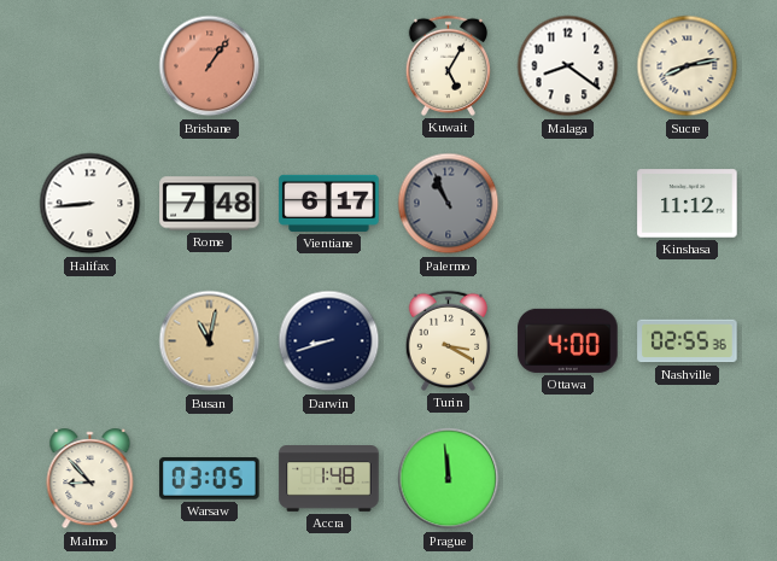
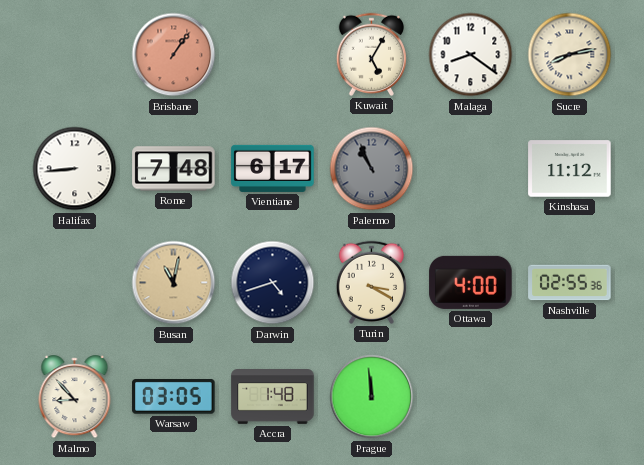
Darwin: 8:42 -> 4:42
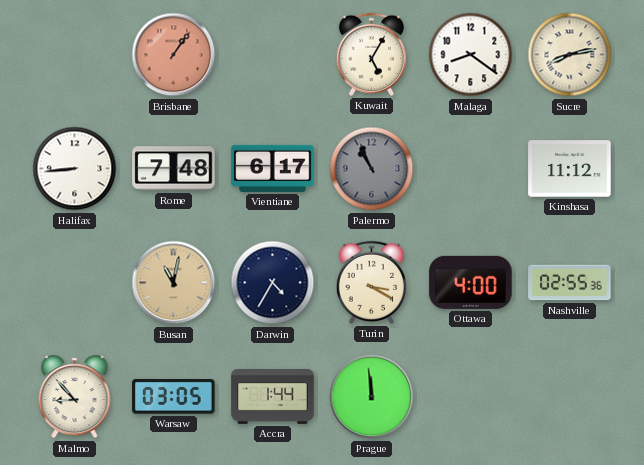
Darwin: 4:42 -> 4:35
Accra: 1:48 -> 1:44
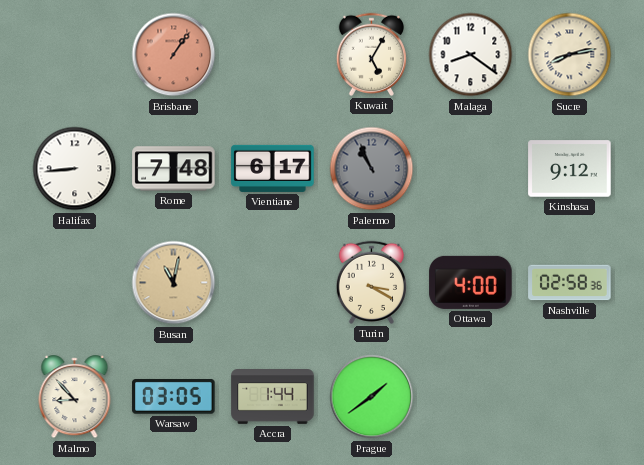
Kinshasa: 11:12 -> 9:12
Darwin: 4:35 -> none
Nashville: 02:55 -> 02:58
Prague: 11:59 -> 1:39
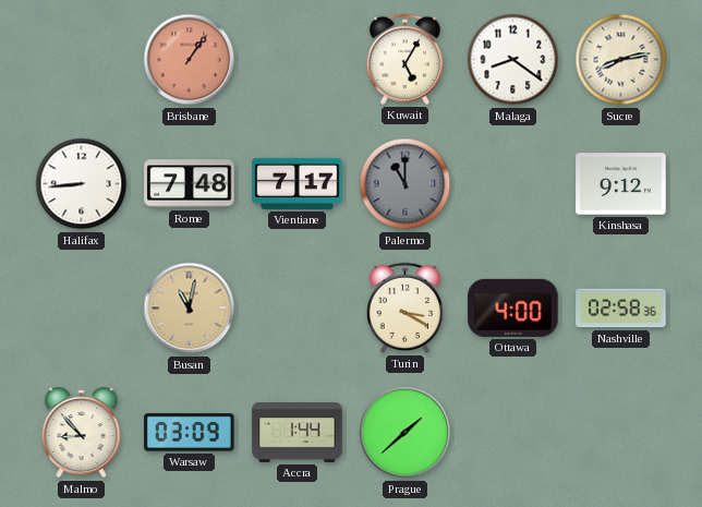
Vientiane: 6:17 -> 7:17
Palermo: 10:56 -> 11:00
Warsaw: 03:05 -> 03:09
Prague: 1:39 -> 1:38
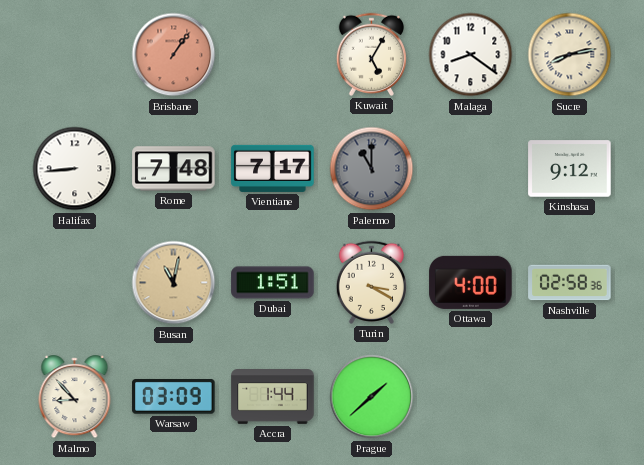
Dubai: none -> 1:51
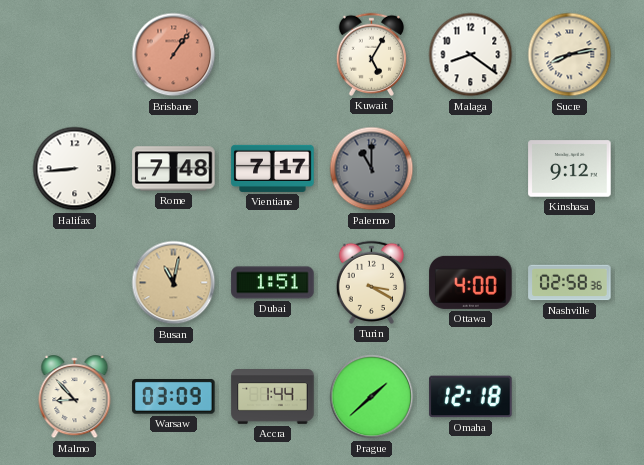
Omaha: none -> 12:18
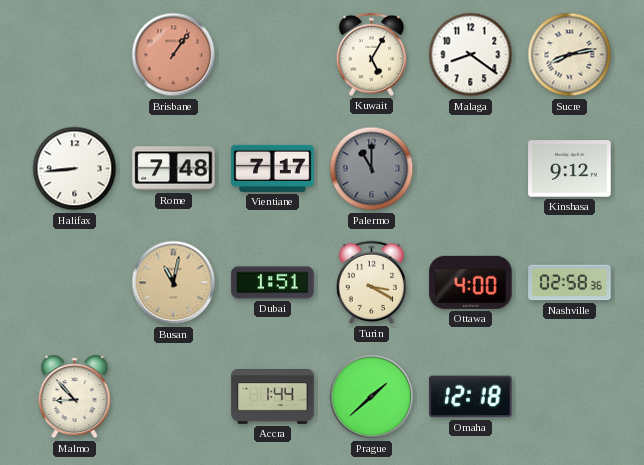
Warsaw: 03:09 -> none
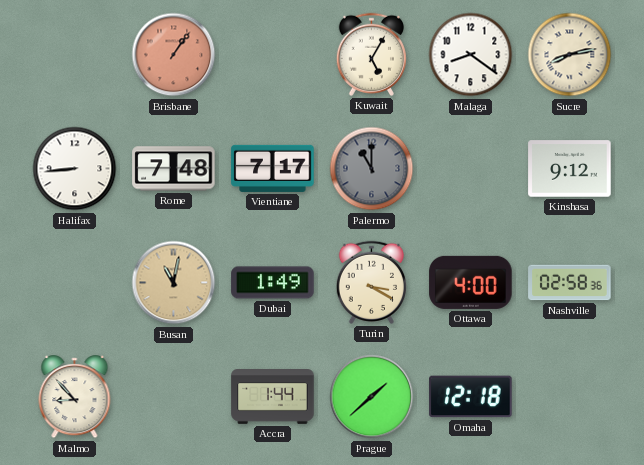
Dubai: 1:51 -> 1:49
